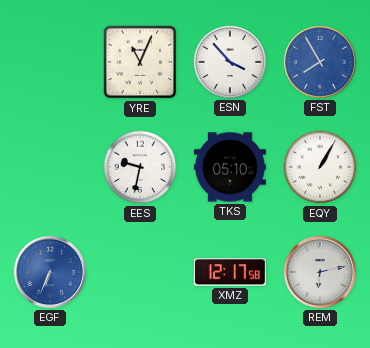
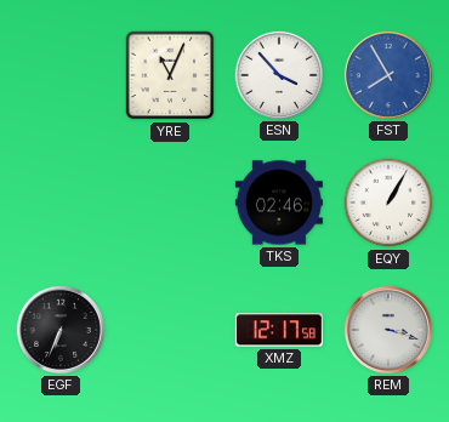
EES: 9:32 -> none
TKS: 05:10 -> 02:46
EGF dial: blue -> black
REM: 6:13 -> 3:18
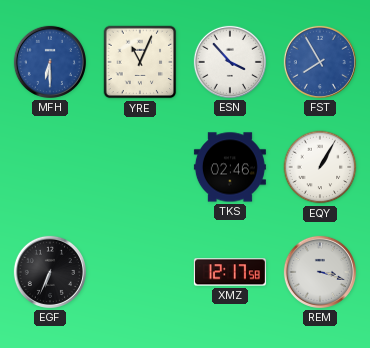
MFH: none -> 6:30
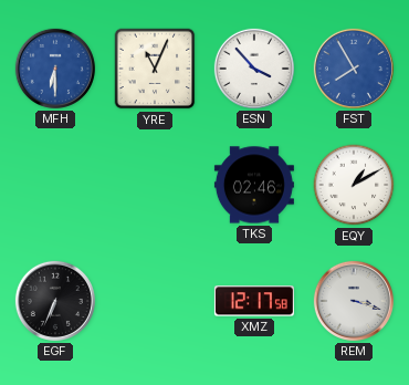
EQY: 1:05 -> 1:10
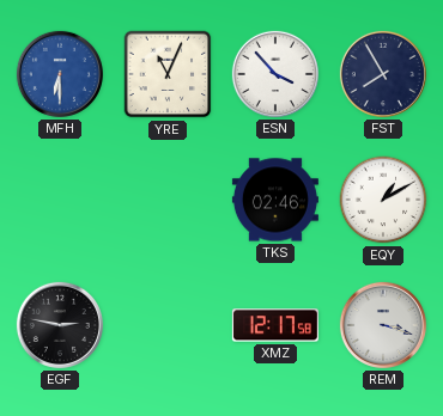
FST dial: blue -> navy
EGF: 6:34 -> 2:47
